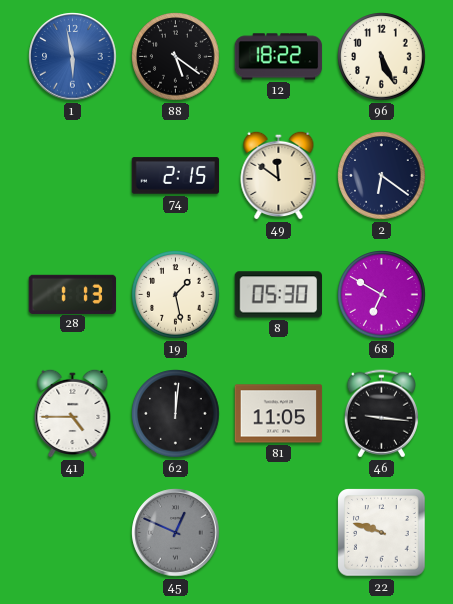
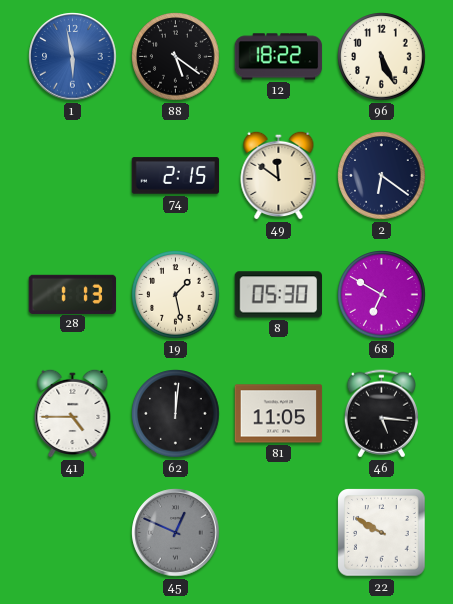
46: 9:16 -> 5:16
22: 9:48 -> 9:50
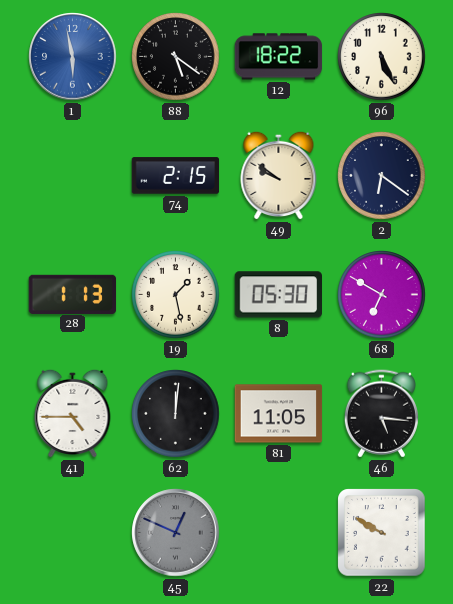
49: 11:51 -> 9:51
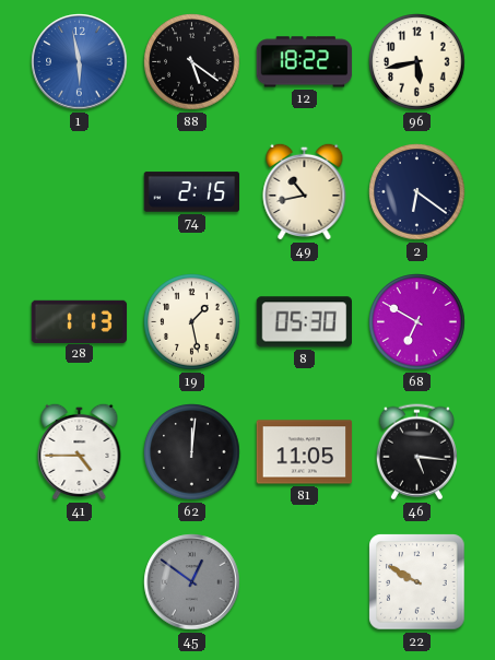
96: 5:26 -> 5:43
49: 9:51 -> 10:43
45: 12:49 -> 12:51
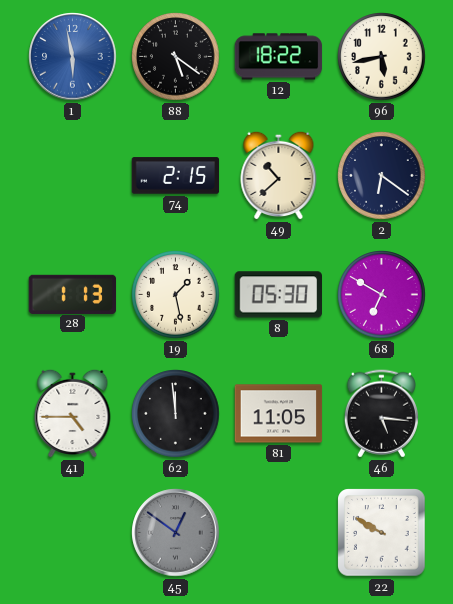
49: 10:43 -> 10:38
62: 12:01 -> 11:59
